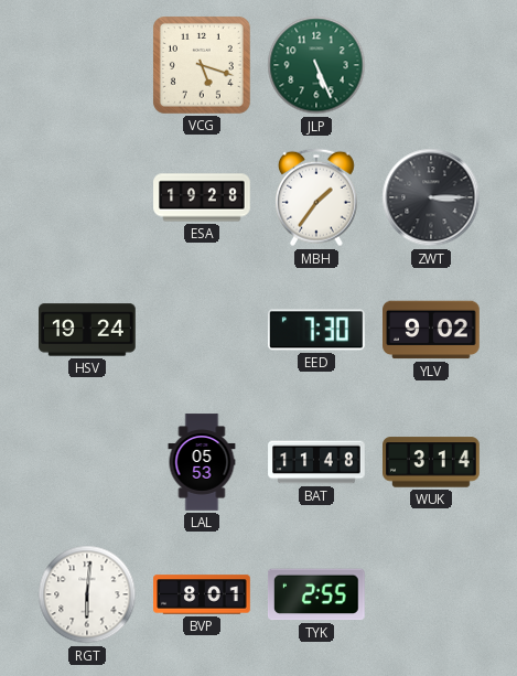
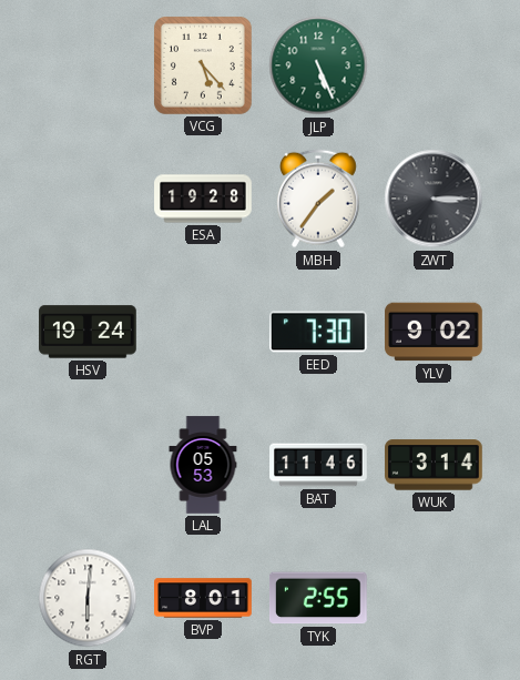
VCG: 5:18 -> 5:23
BAT: 11:48 -> 11:46
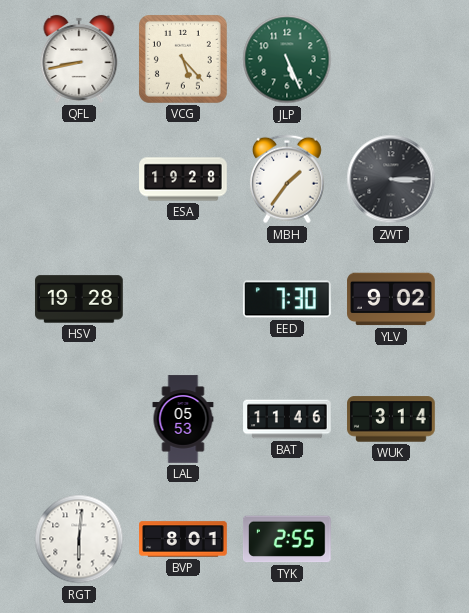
QFL: none -> 8:43
HSV: 19:24 -> 19:28
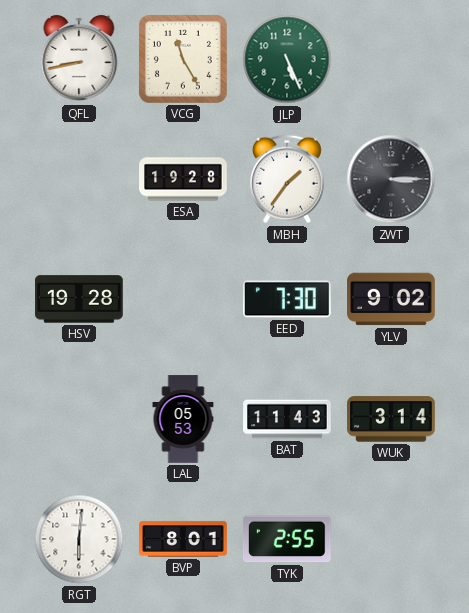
VCG: 5:23 -> 11:25
BAT: 11:46 -> 11:43
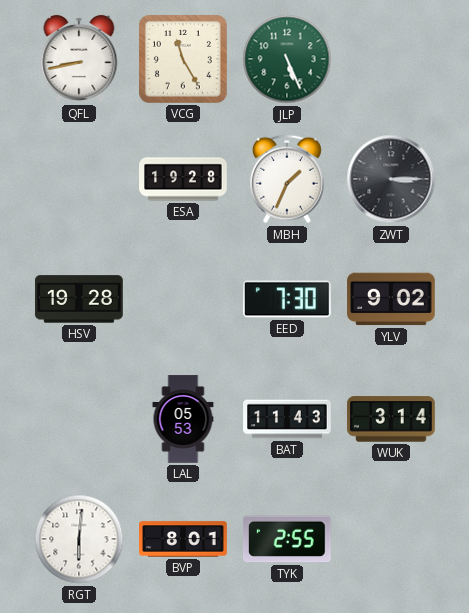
MBH: 1:36 -> 1:34
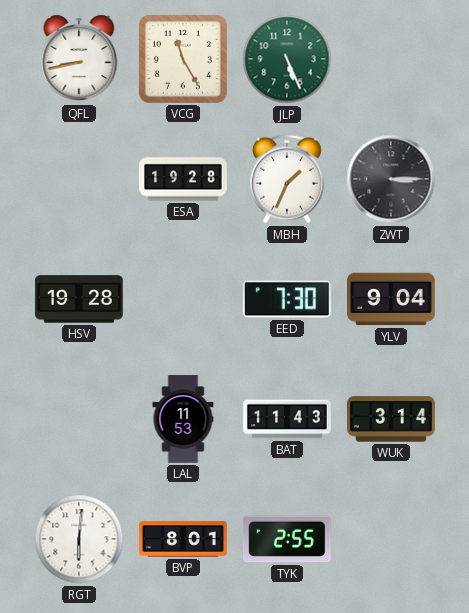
YLV: 9:02 -> 9:04
LAL: 05:53 -> 11:53
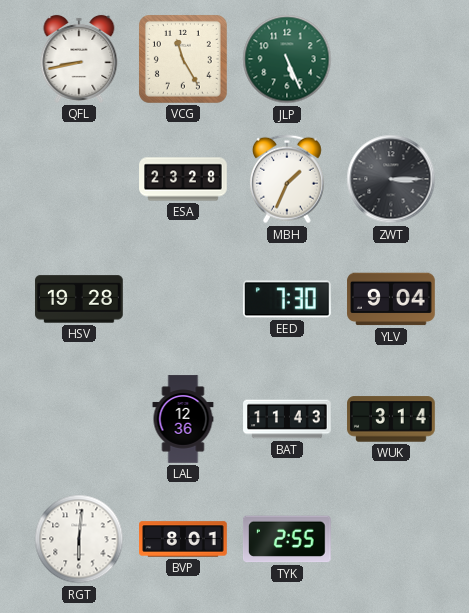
ESA: 19:28 -> 23:28
LAL: 11:53 -> 12:36
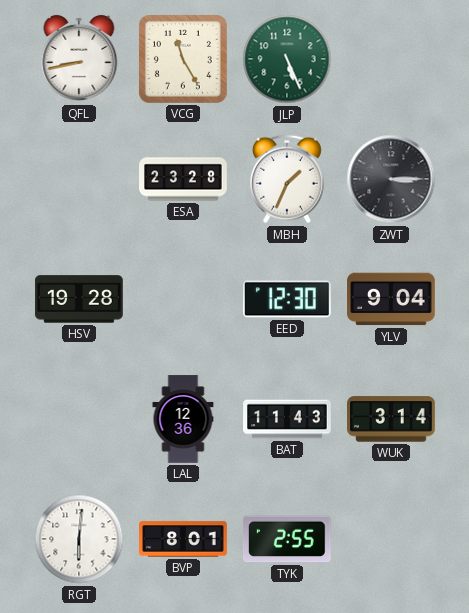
EED: 7:30 -> 12:30
